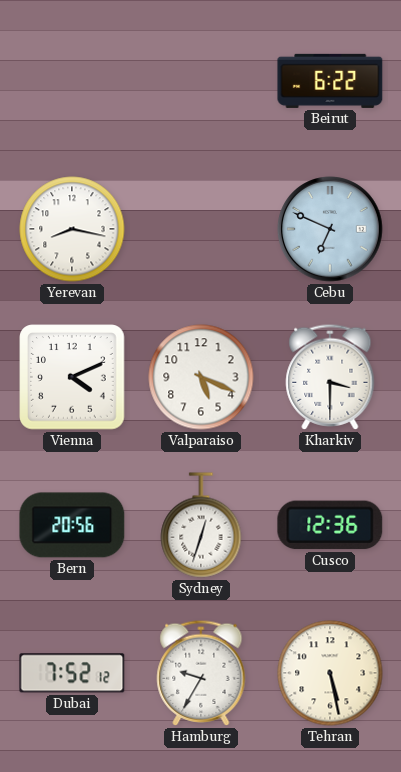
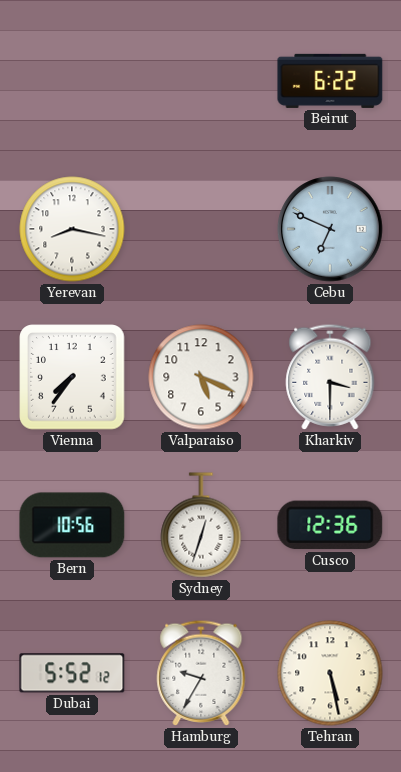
Vienna: 4:11 -> 7:36
Bern: 20:56 -> 10:56
Dubai: 7:52 -> 5:52
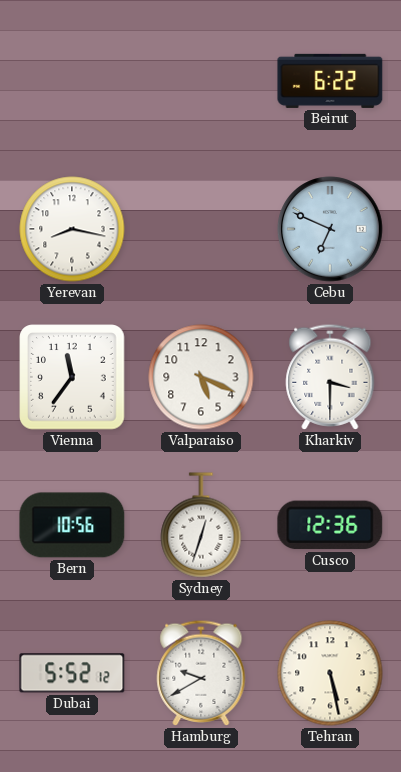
Vienna: 7:36 -> 11:36
Hamburg: 9:35 -> 9:40
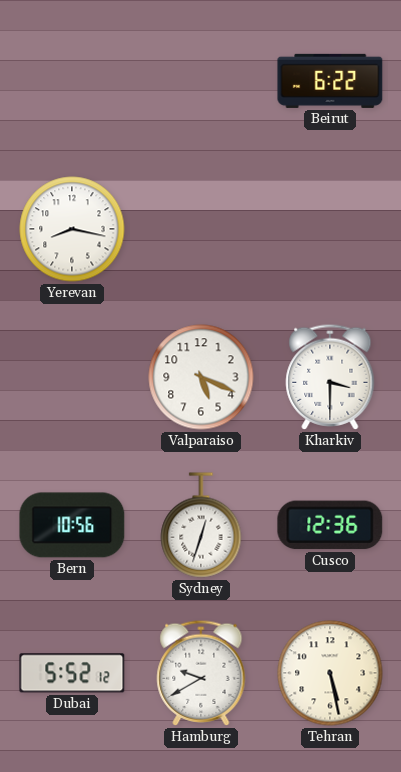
Cebu: 6:49 -> none
Vienna: 11:36 -> none
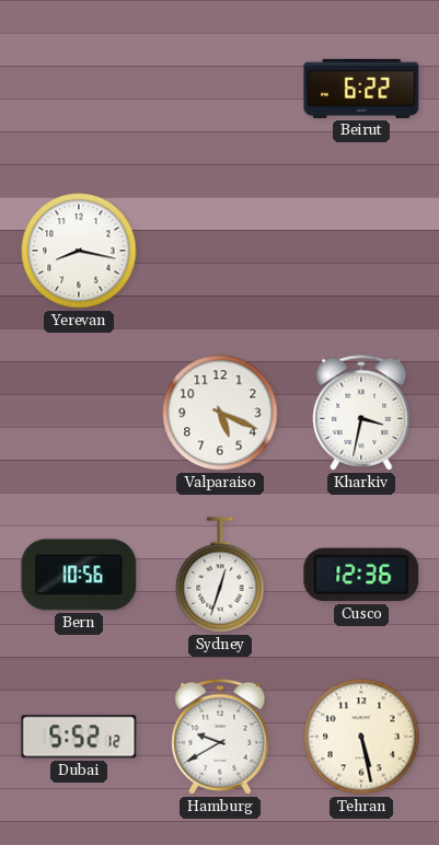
Kharkiv: 3:30 -> 3:32
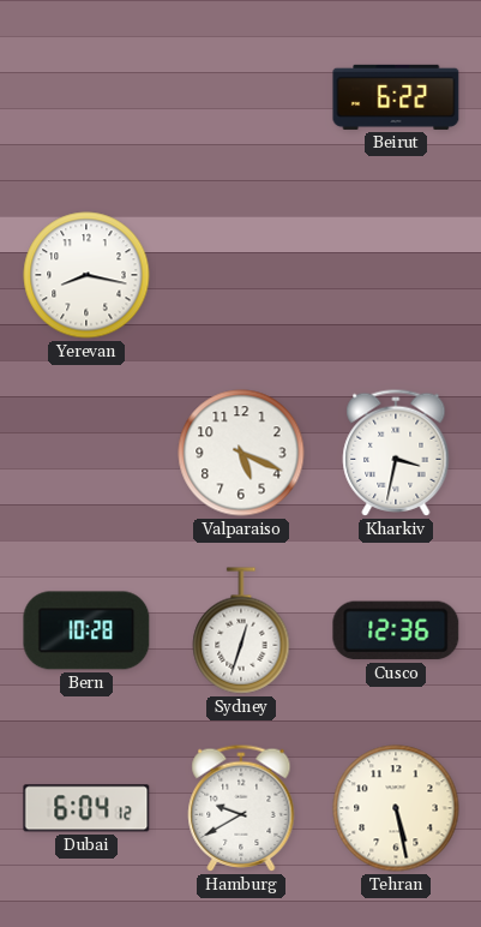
Bern: 10:56 -> 10:28
Dubai: 5:52 -> 6:04
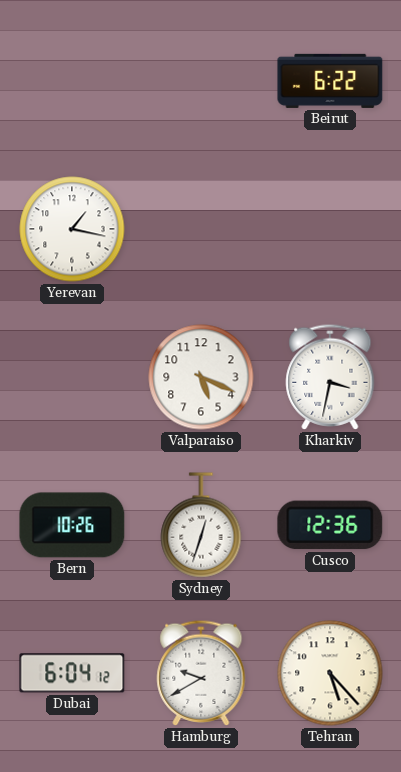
Yerevan: 8:17 -> 1:17
Bern: 10:28 -> 10:26
Tehran: 5:28 -> 5:23
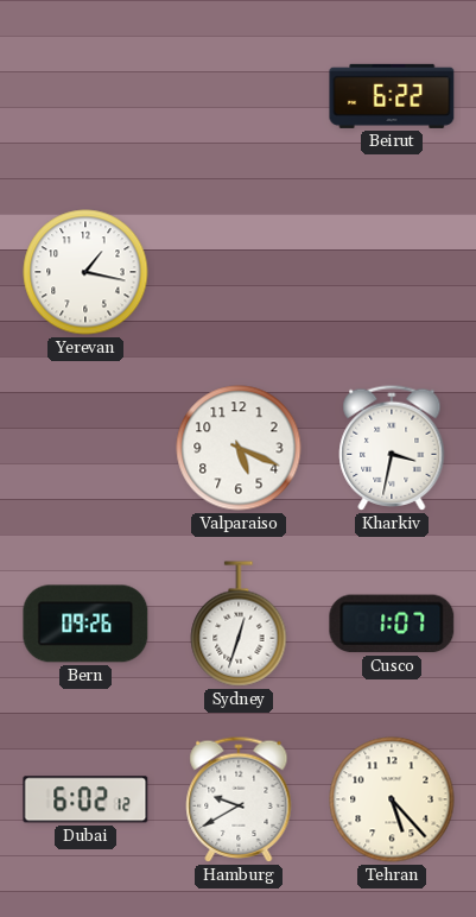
Bern: 10:26 -> 09:26
Cusco: 12:36 -> 1:07
Dubai: 6:04 -> 6:02
